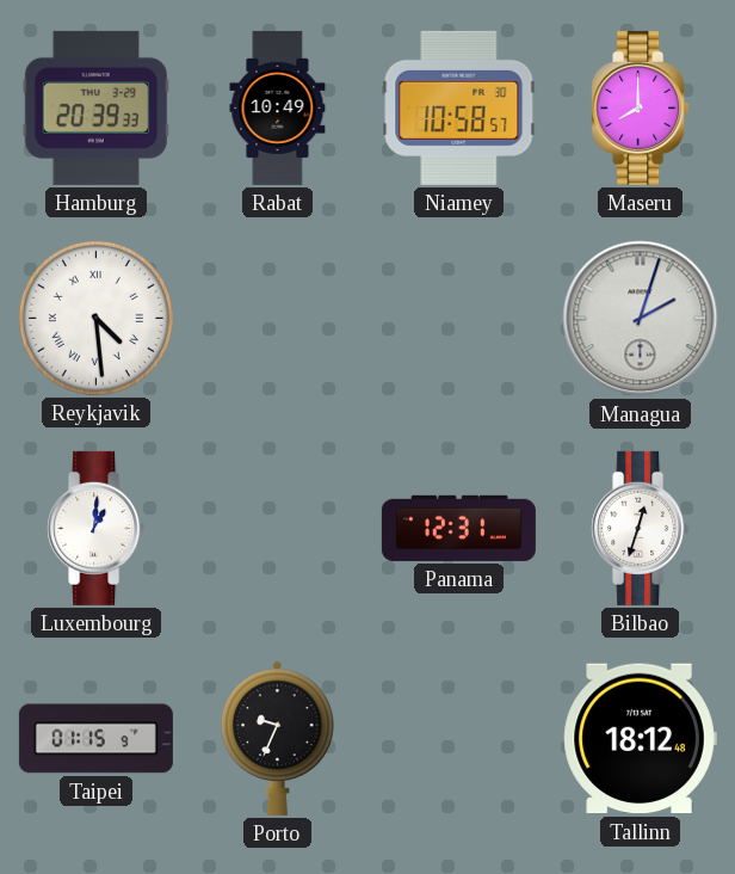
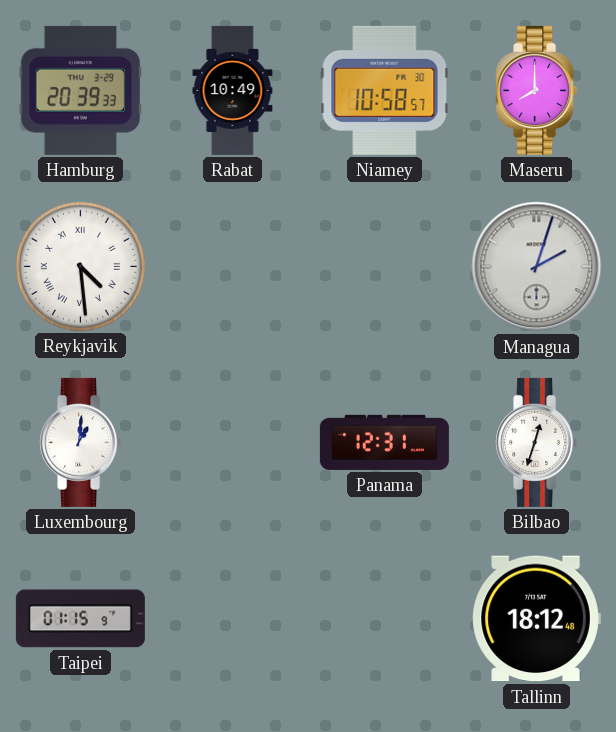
Porto: 9:34 -> none
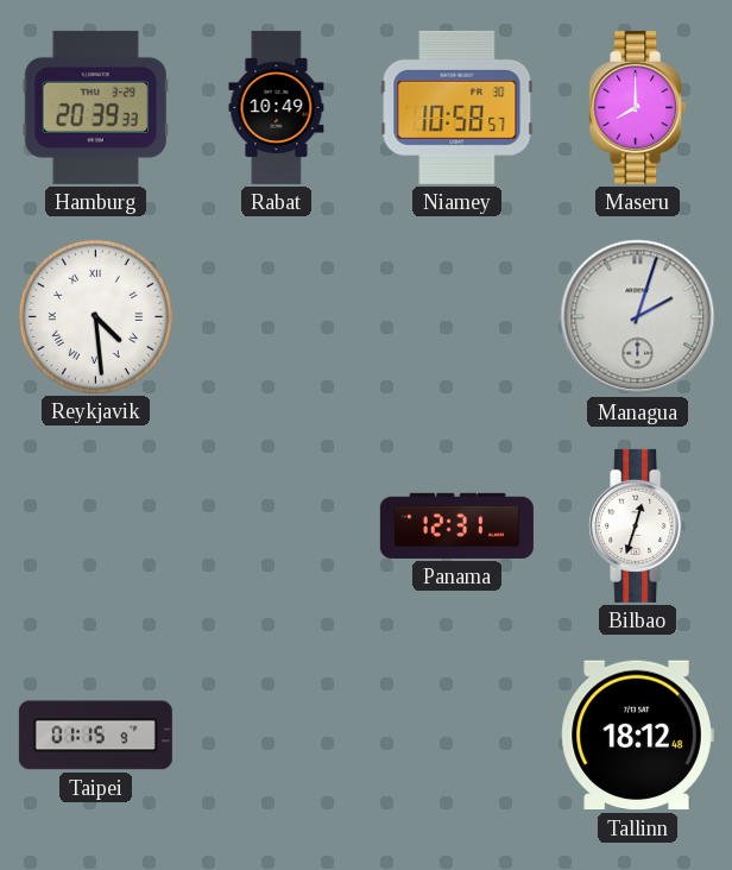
Luxembourg: 1:01 -> none
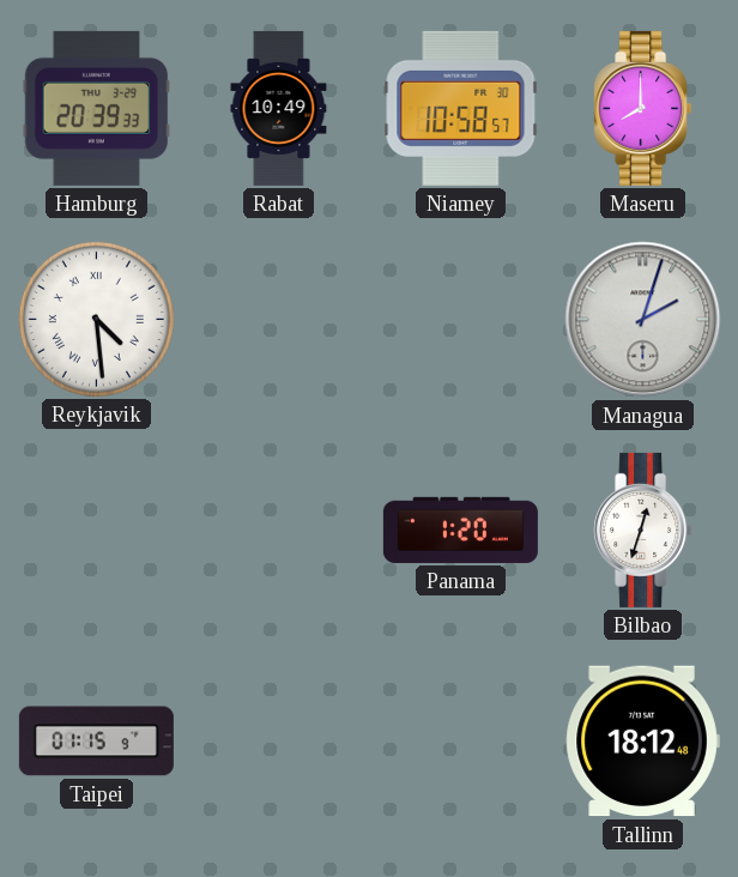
Panama: 12:31 -> 1:20
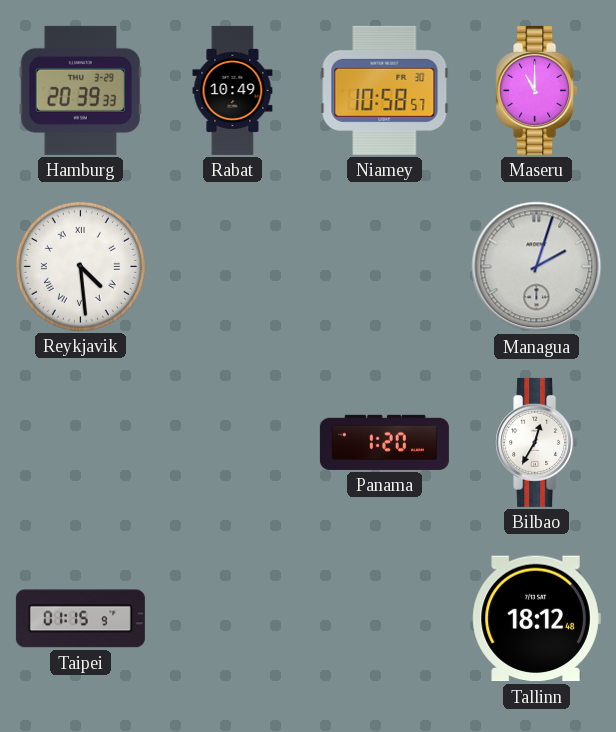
Maseru: 8:00 -> 11:00
Bilbao: 12:33 -> 12:35
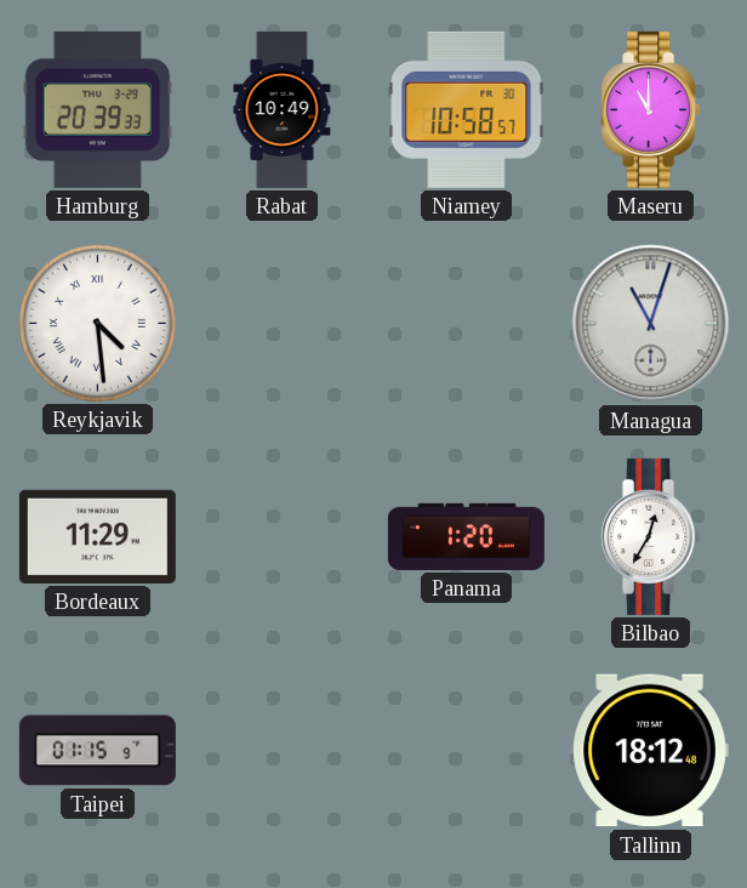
Managua: 2:03 -> 11:03
Bordeaux: none -> 11:29
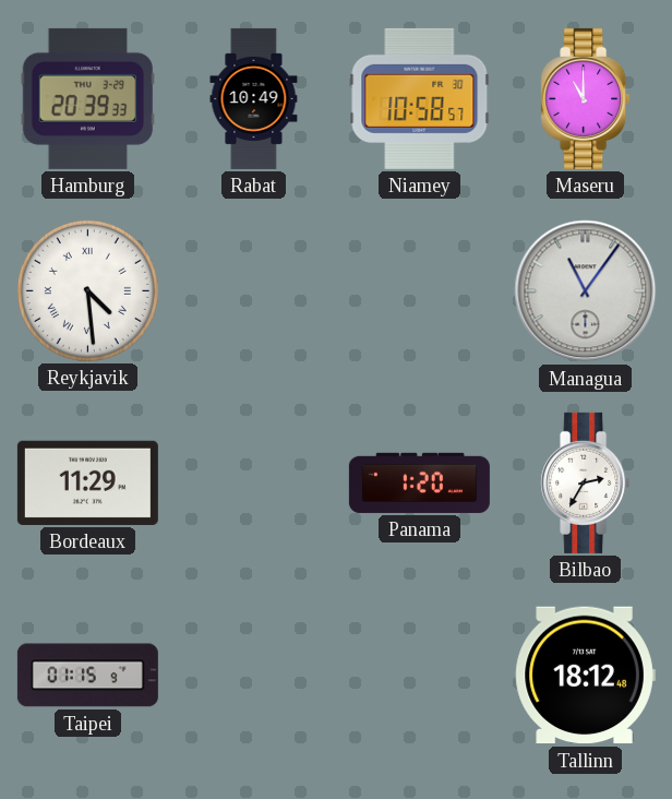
Managua: 11:03 -> 11:06
Bilbao: 12:35 -> 2:35
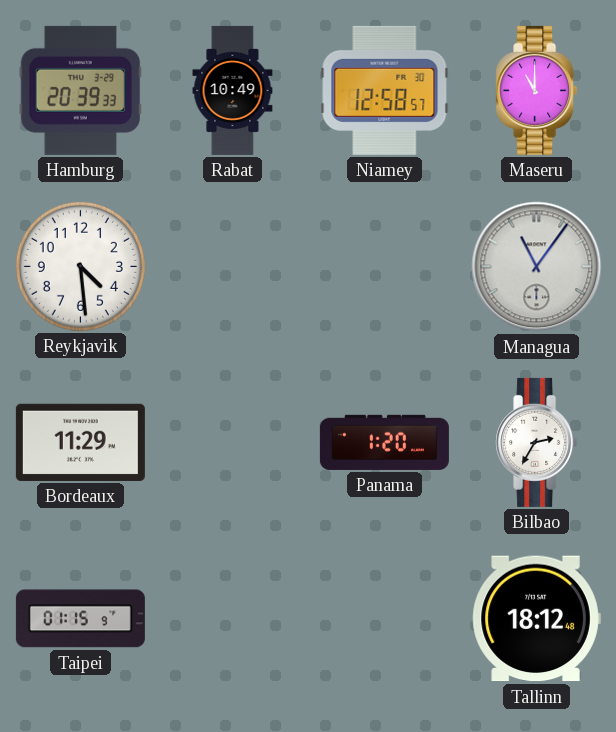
Niamey: 10:58 -> 12:58
Reykjavik numerals: Roman -> Arabic
